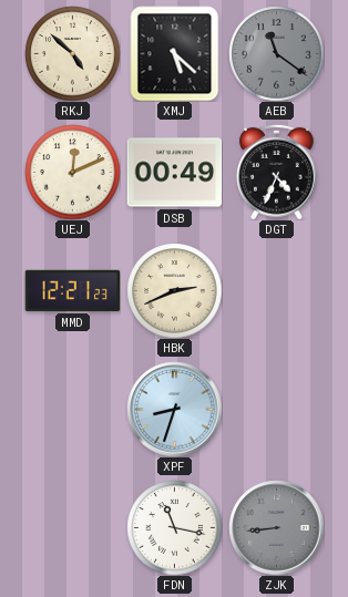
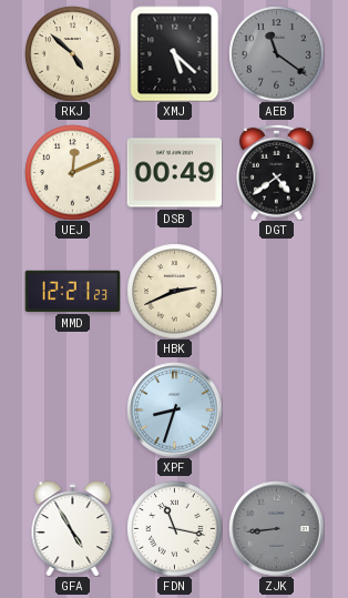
DGT: 4:34 -> 4:39
GFA: none -> 4:55
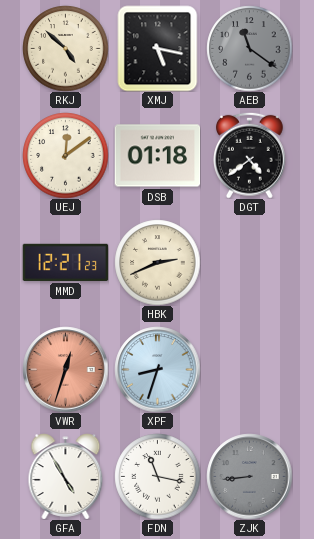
XMJ: 5:22 -> 5:17
UEJ: 12:11 -> 12:09
DSB: 00:49 -> 01:18
VWR: none -> 12:33
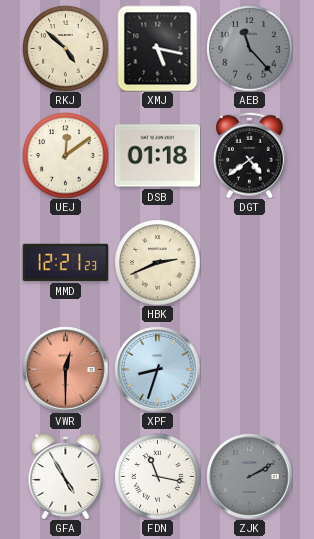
AEB: 11:21 -> 11:23
VWR: 12:33 -> 12:30
ZJK: 8:44 -> 2:10
